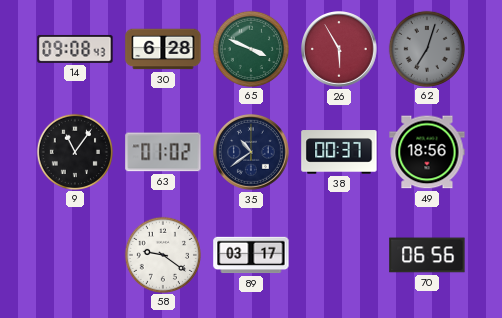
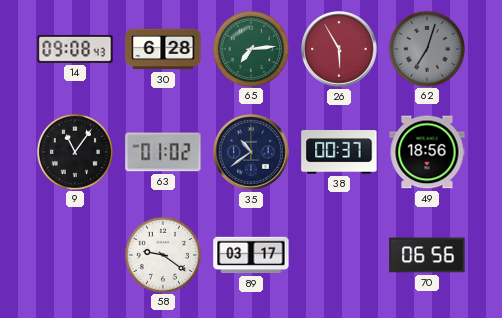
65: 3:49 -> 7:14
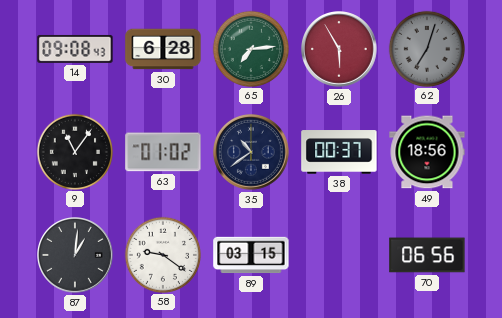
87: none -> 1:01
89: 03:17 -> 03:15
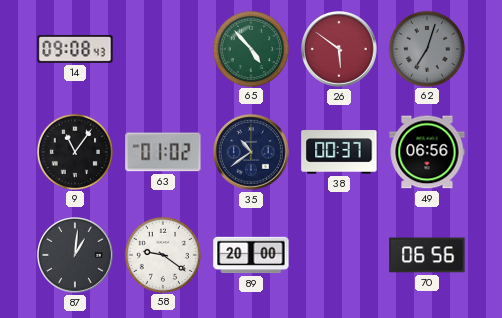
30: 6:28 -> none
65: 7:14 -> 4:53
26: 5:55 -> 5:51
49: 18:56 -> 06:56
89: 03:15 -> 20:00
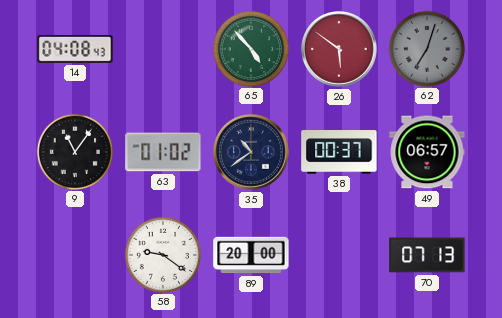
14: 09:08 -> 04:08
49: 06:56 -> 06:57
87: 1:01 -> none
70: 06:56 -> 07:13
